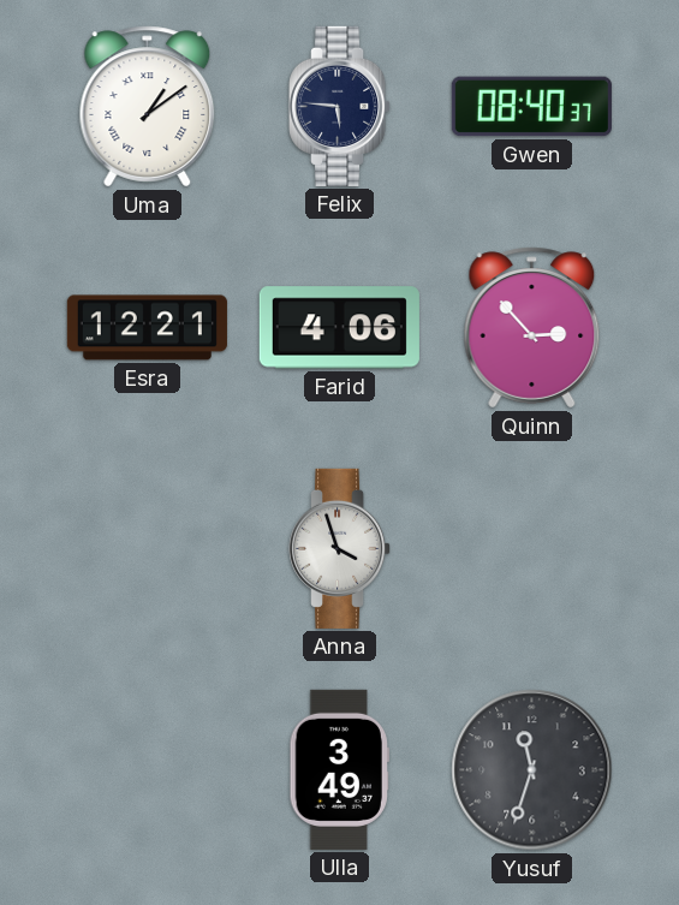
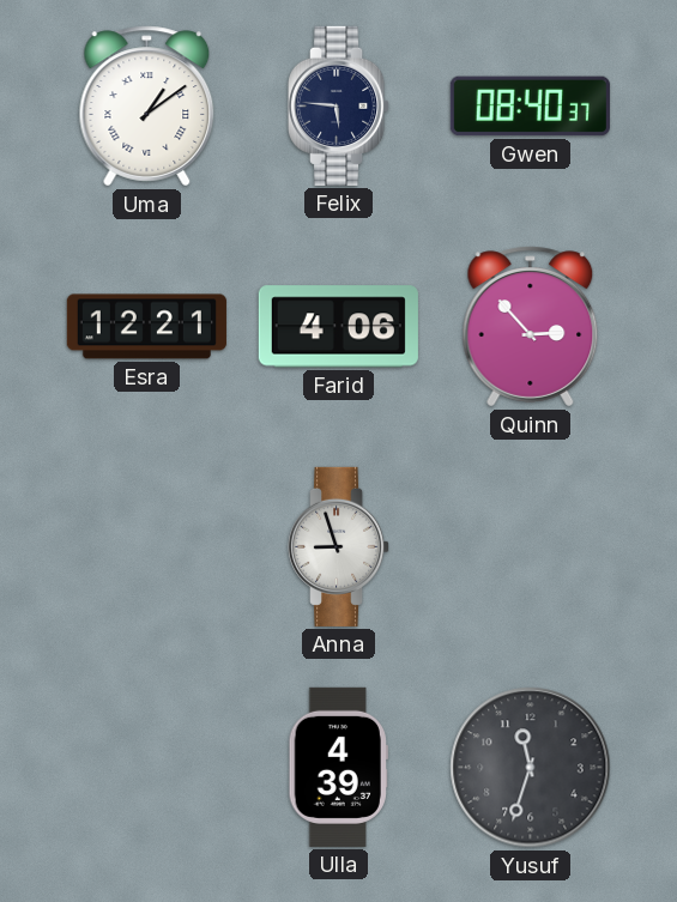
Anna: 3:57 -> 8:57
Ulla: 3:49 -> 4:39
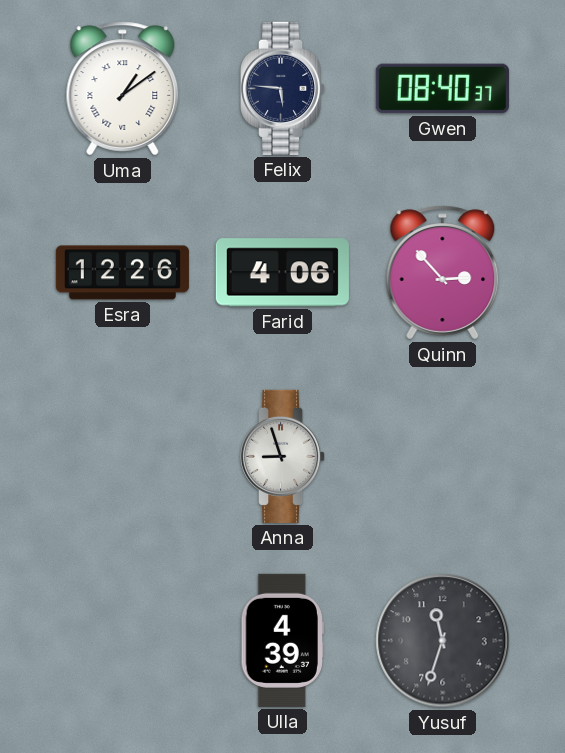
Esra: 12:21 -> 12:26
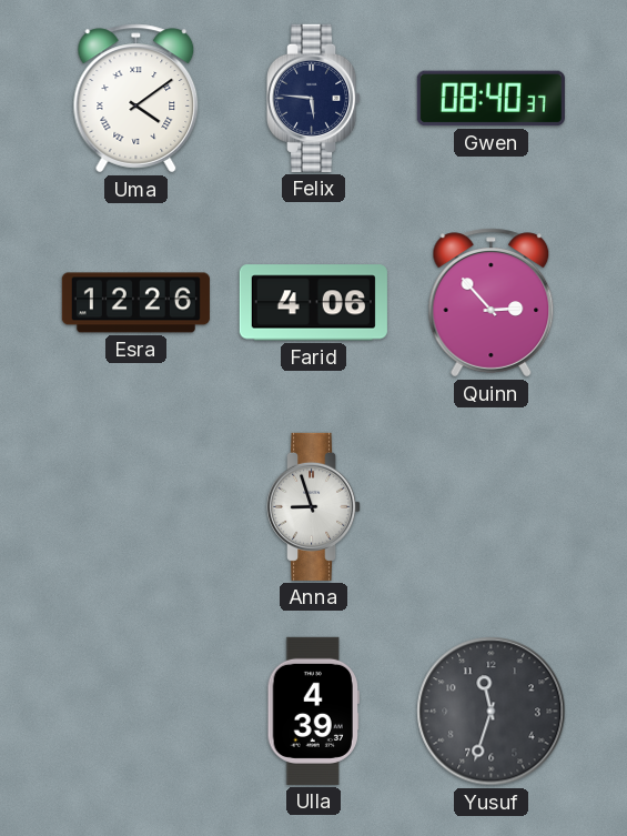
Uma: 1:09 -> 4:09
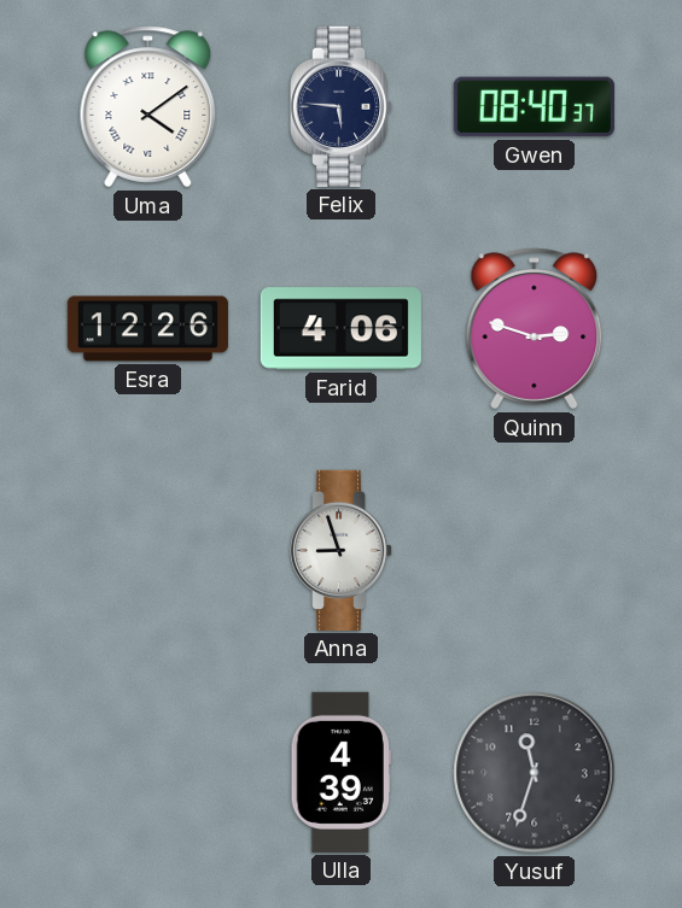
Quinn: 2:53 -> 2:48
